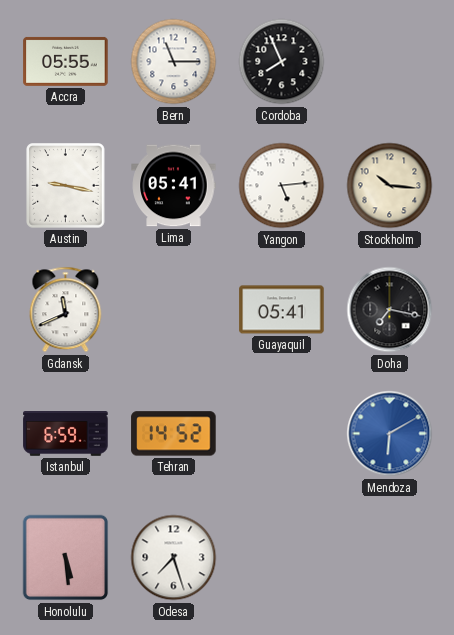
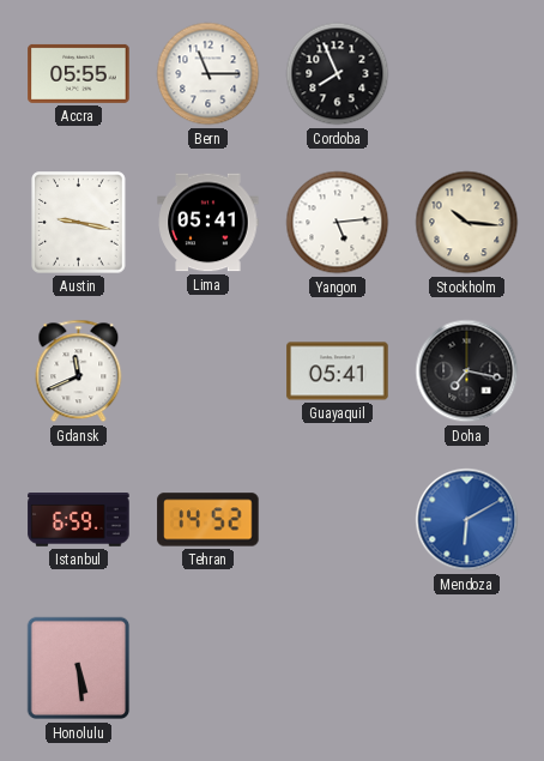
Odesa: 7:27 -> none
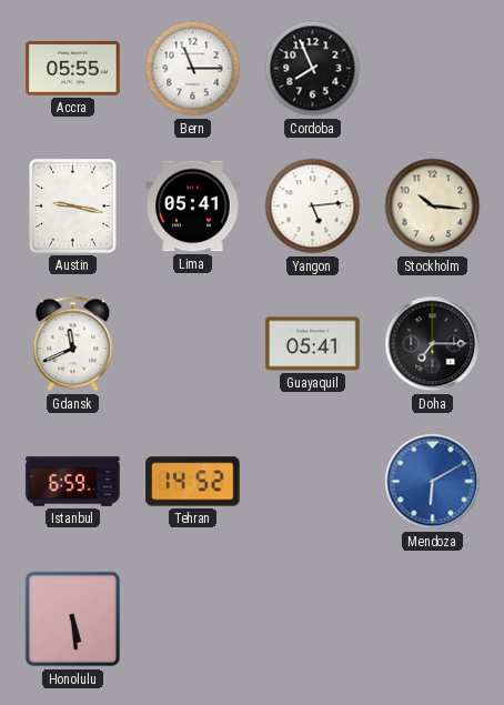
Doha: 7:17 -> 7:15
